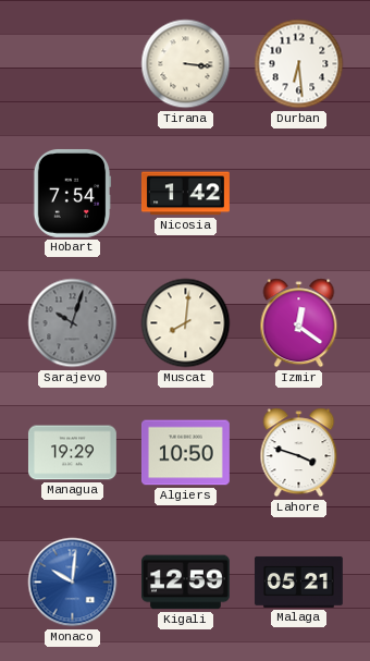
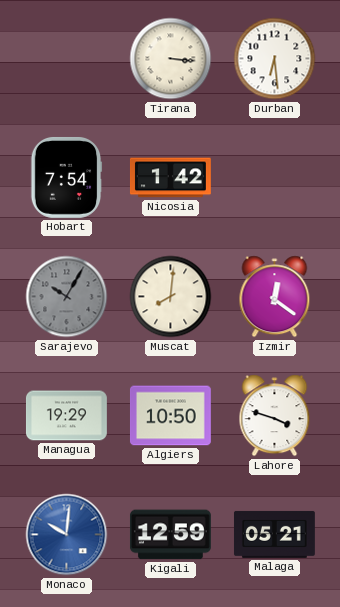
Sarajevo: 10:03 -> 10:05
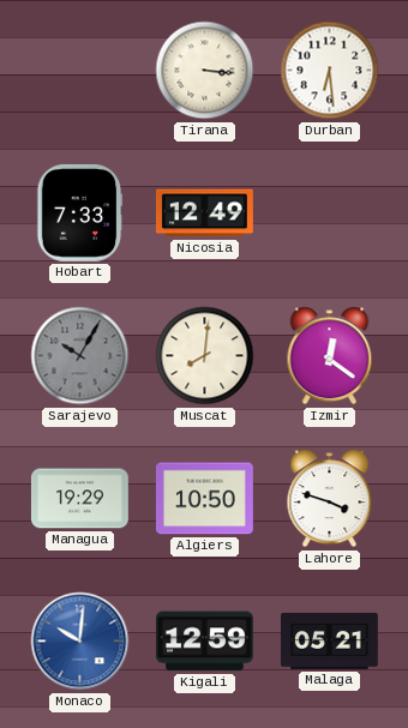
Hobart: 7:54 -> 7:33
Nicosia: 1:42 -> 12:49
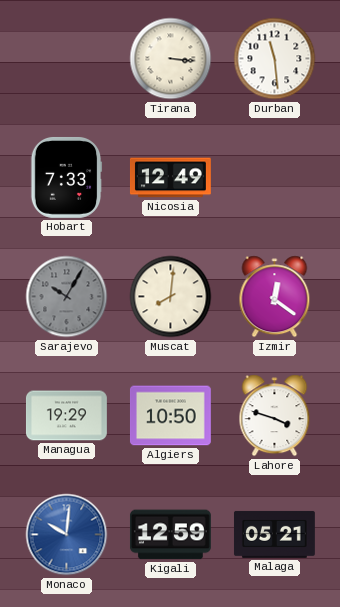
Durban: 6:29 -> 11:29
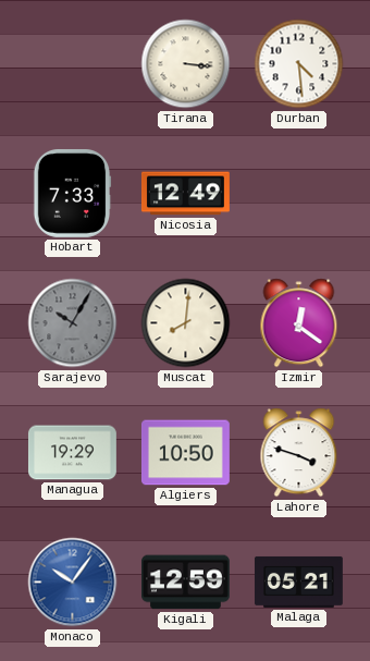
Durban: 11:29 -> 4:29
Monaco: 10:01 -> 10:06
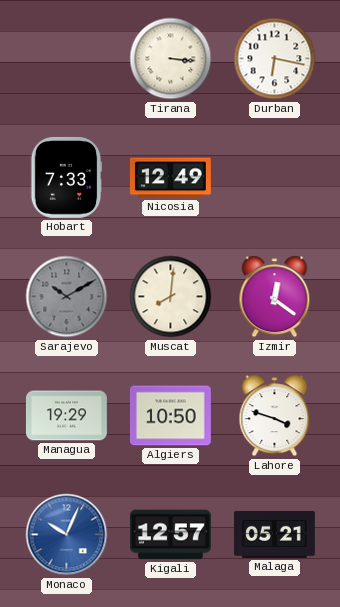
Durban: 4:29 -> 6:17
Sarajevo: 10:05 -> 10:10
Monaco: 10:06 -> 10:04
Kigali: 12:59 -> 12:57
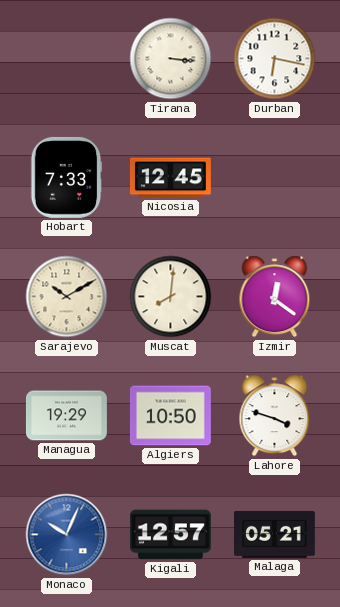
Nicosia: 12:49 -> 12:45
Sarajevo dial: grey -> cream
